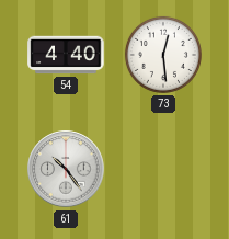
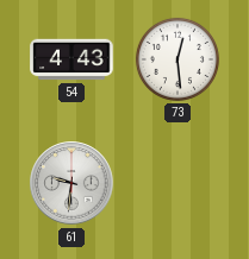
54: 4:40 -> 4:43
61: 10:24 -> 9:31
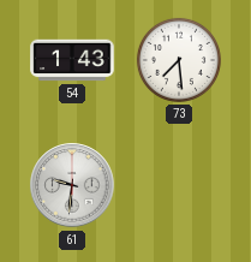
54: 4:43 -> 1:43
73: 12:29 -> 7:29
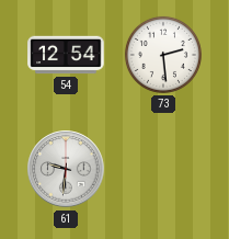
54: 1:43 -> 12:54
73: 7:29 -> 2:29
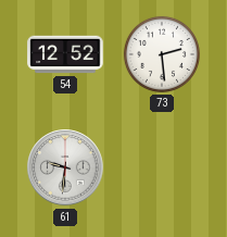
54: 12:54 -> 12:52
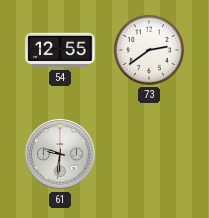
54: 12:52 -> 12:55
73: 2:29 -> 2:39
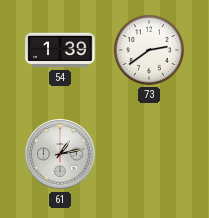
54: 12:55 -> 1:39
61: 9:31 -> 1:13
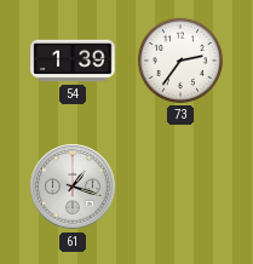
73: 2:39 -> 2:36
61: 1:13 -> 1:18
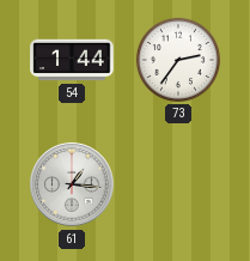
54: 1:39 -> 1:44
61: 1:18 -> 1:16
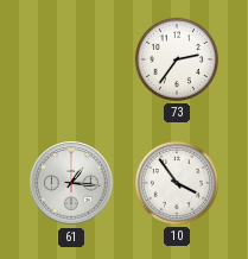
54: 1:44 -> none
10: none -> 3:54
